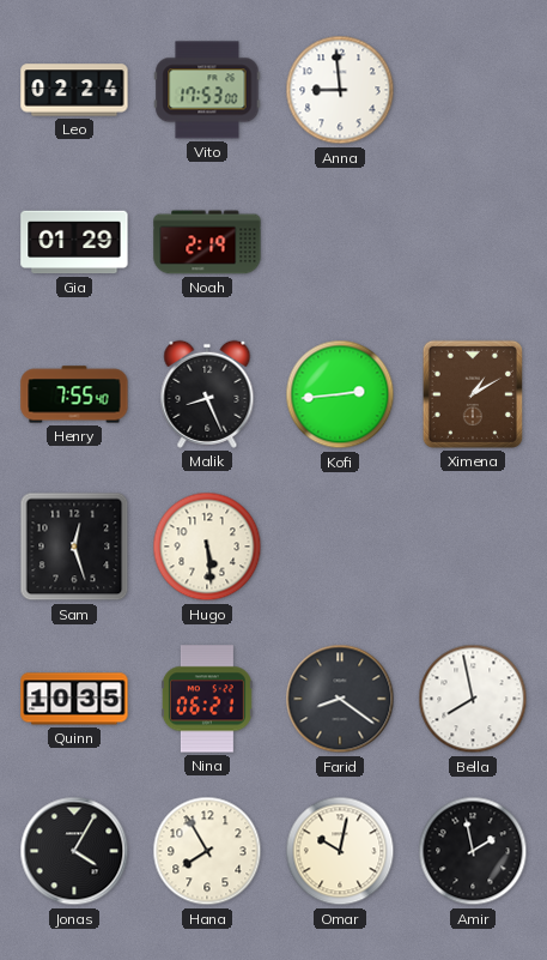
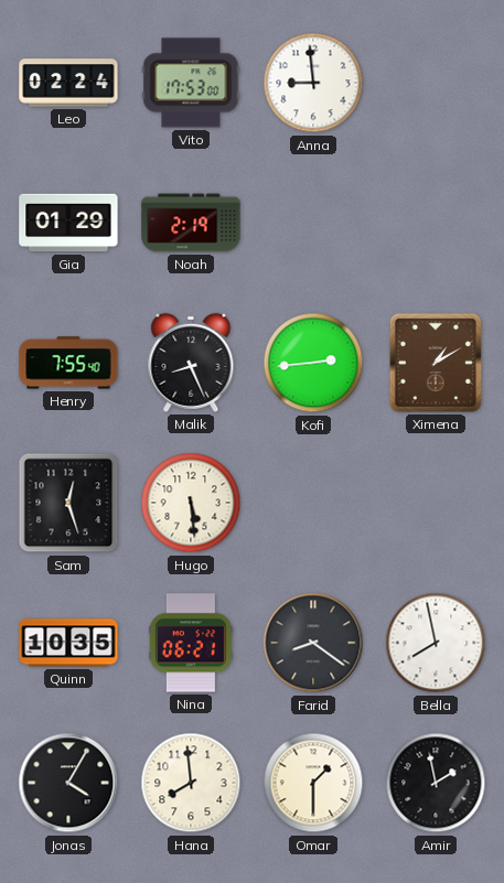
Hana: 7:55 -> 7:59
Omar: 10:02 -> 1:30
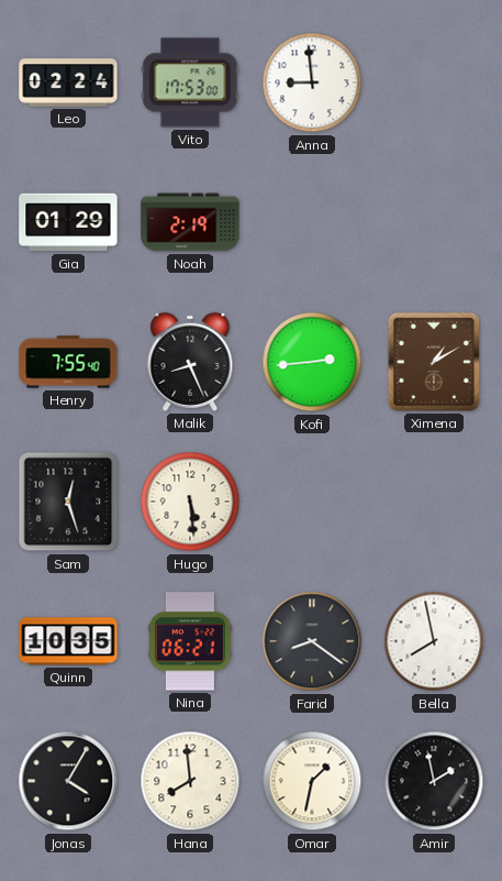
Omar: 1:30 -> 1:32
